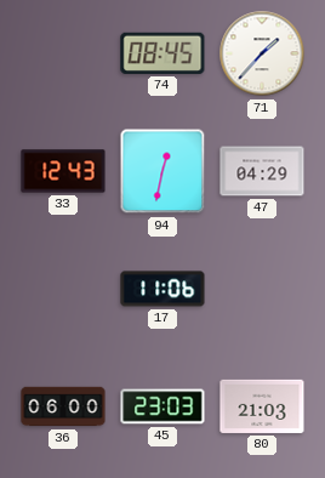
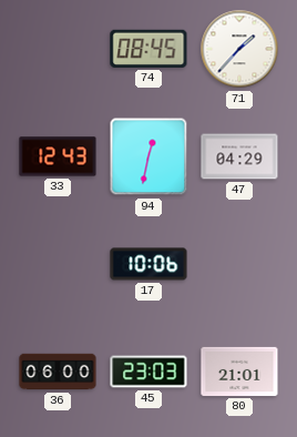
17: 11:06 -> 10:06
80: 21:03 -> 21:01
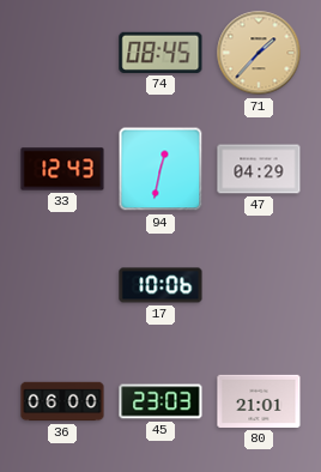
71 dial: white -> champagne
